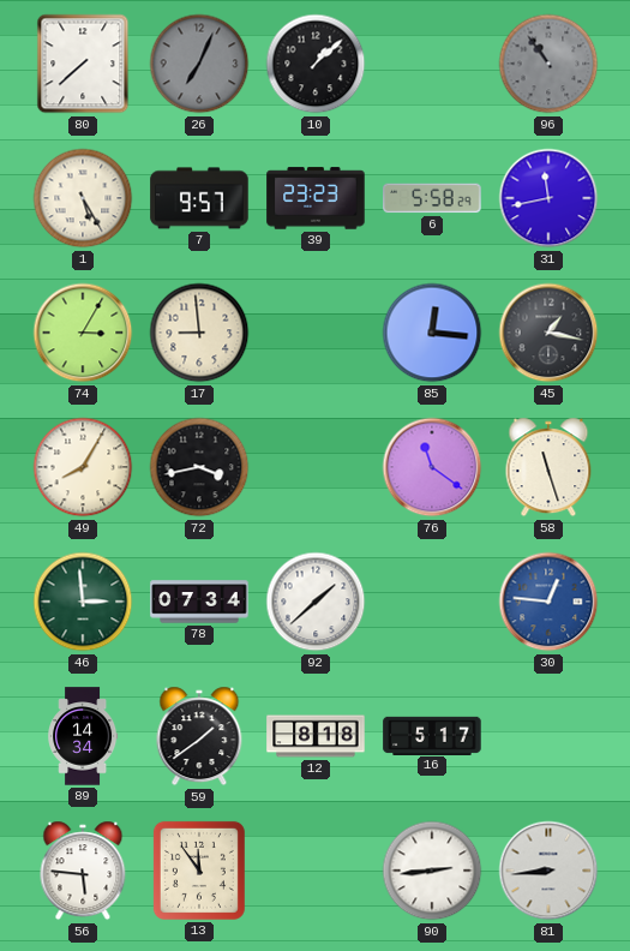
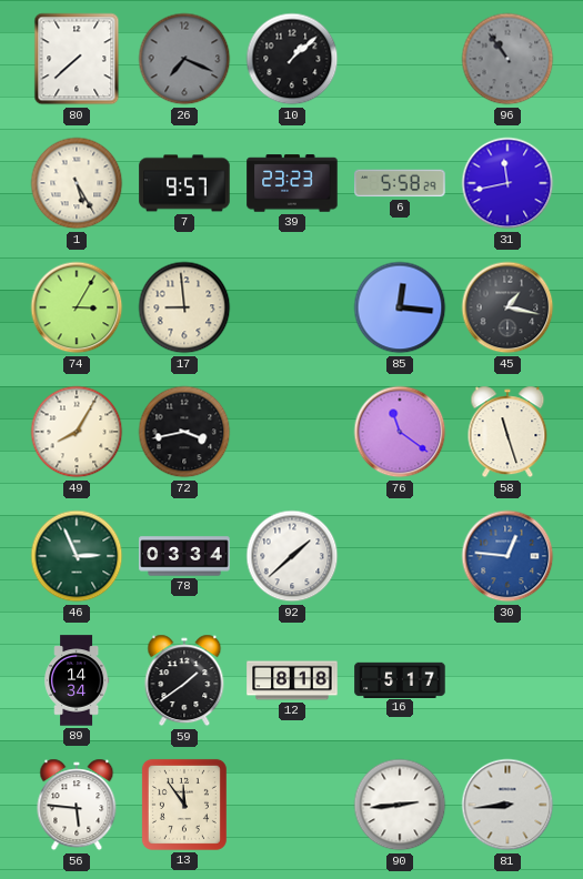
26: 7:04 -> 7:19
46: 2:59 -> 2:56
78: 07:34 -> 03:34
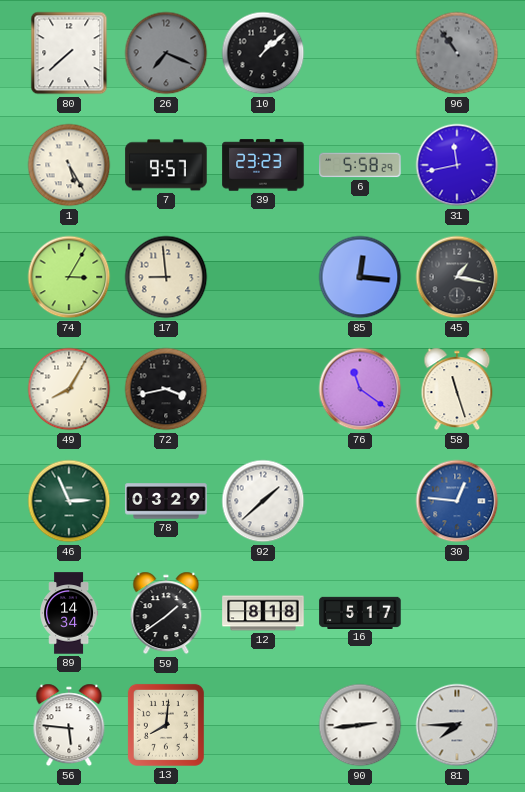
78: 03:34 -> 03:29
13: 11:54 -> 8:01
81: 8:44 -> 7:45
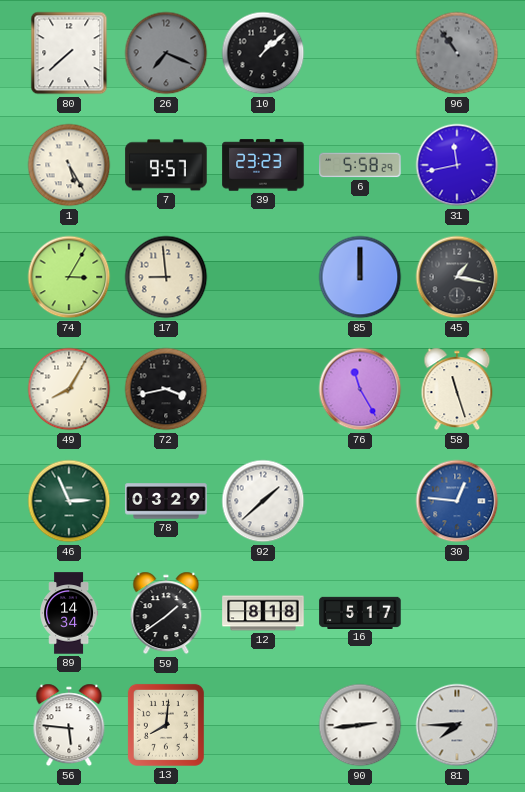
85: 12:16 -> 12:00
76: 11:21 -> 11:25
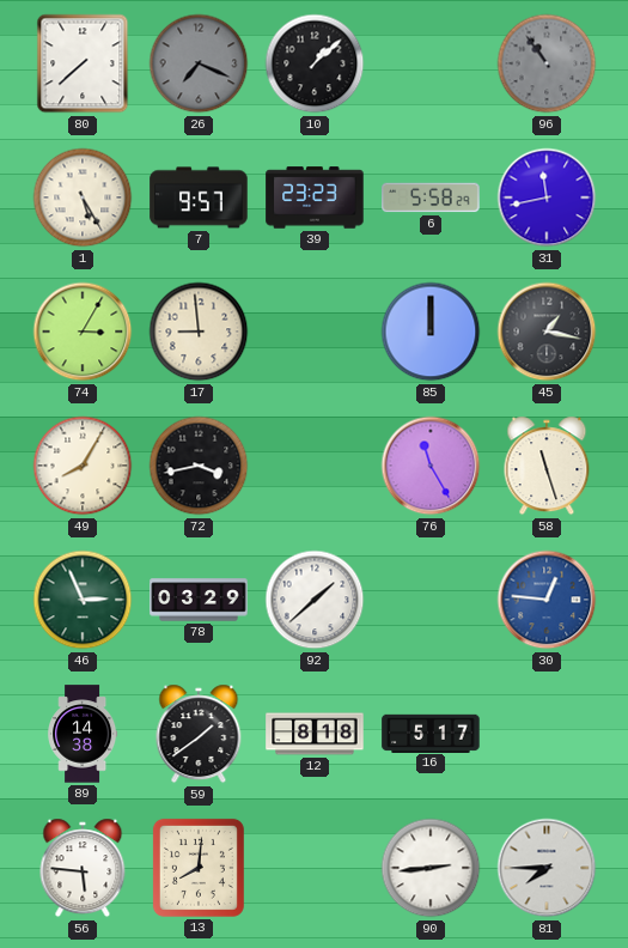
89: 14:34 -> 14:38
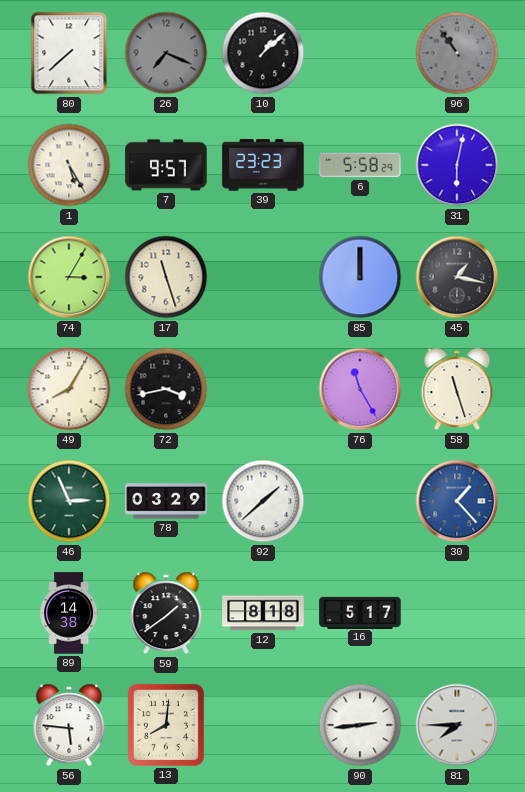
31: 11:43 -> 6:02
17: 8:59 -> 11:27
30: 12:46 -> 1:23
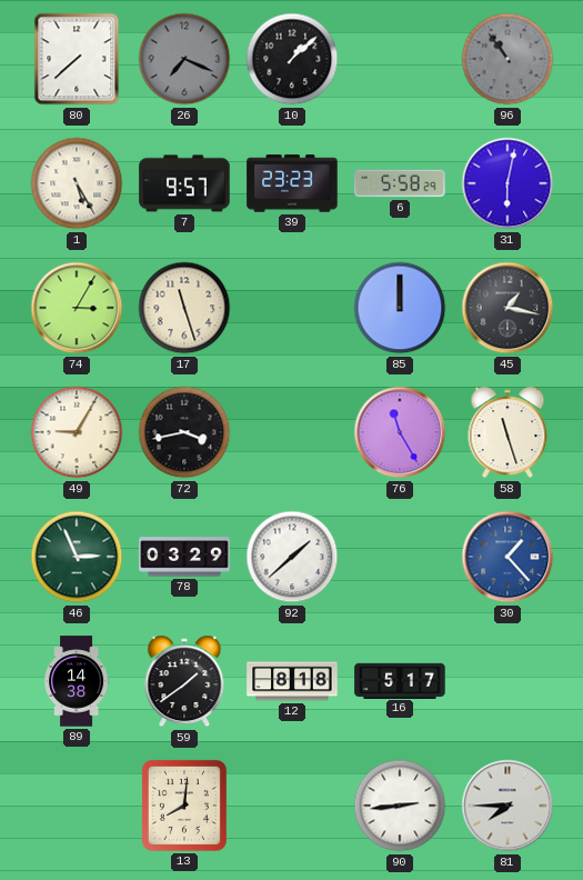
49: 8:05 -> 9:05
56: 5:46 -> none
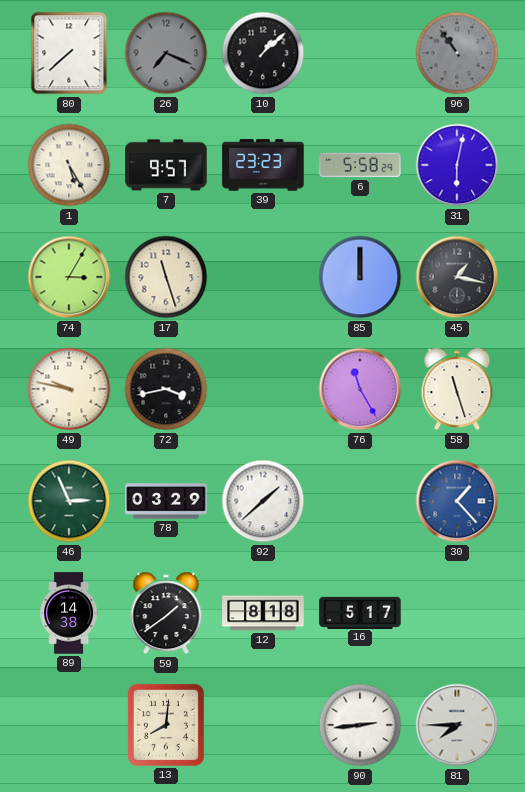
49: 9:05 -> 9:47
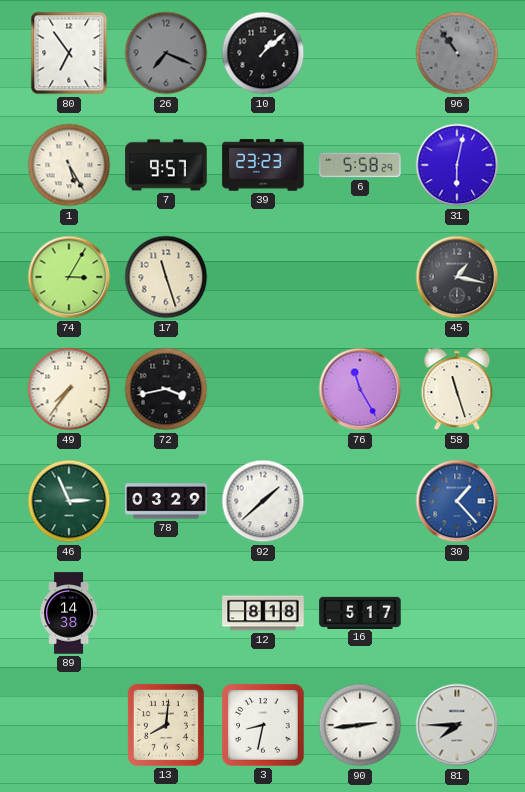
80: 7:38 -> 6:54
85: 12:00 -> none
49: 9:47 -> 7:36
59: 1:39 -> none
3: none -> 8:32
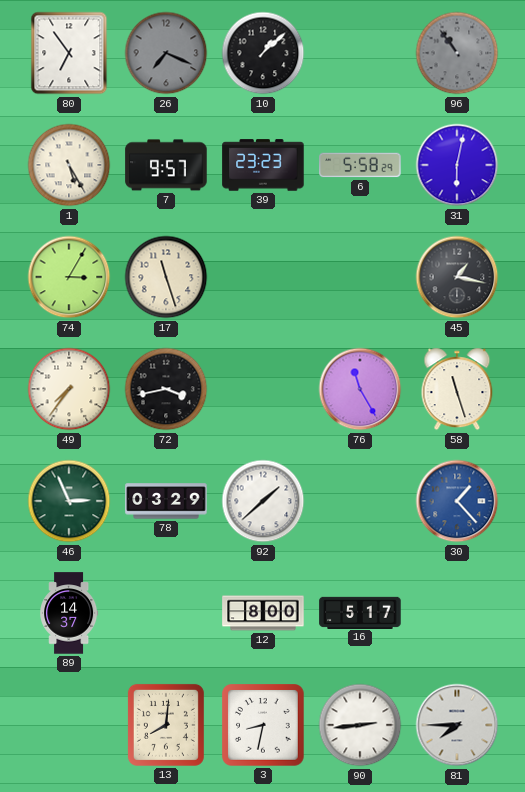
89: 14:38 -> 14:37
12: 8:18 -> 8:00
